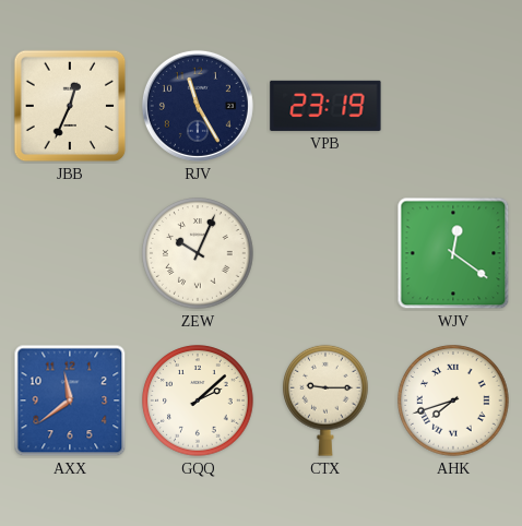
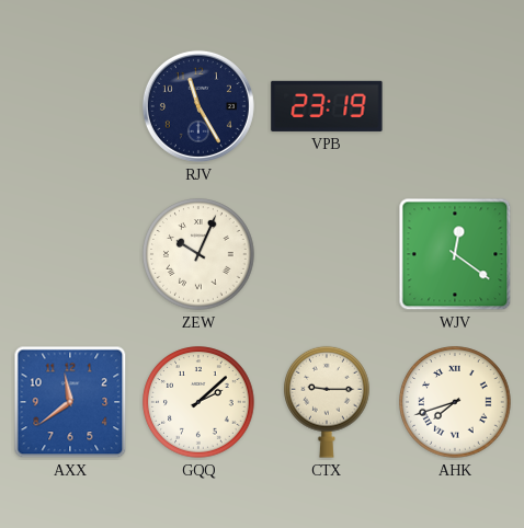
JBB: 12:34 -> none
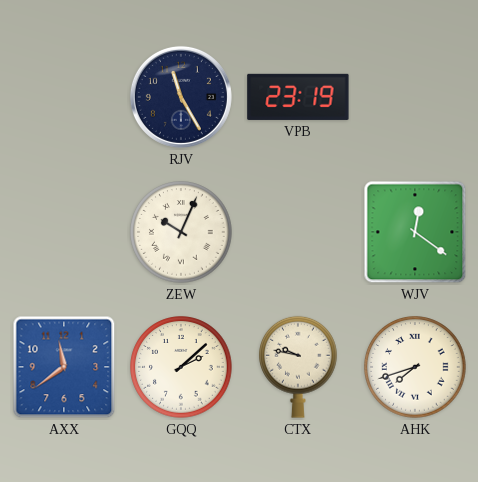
CTX: 9:15 -> 9:47
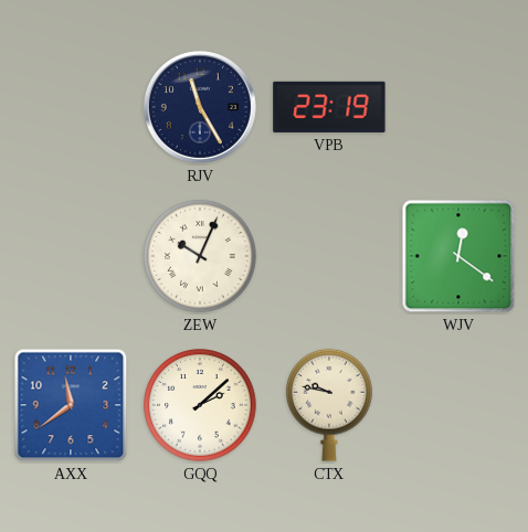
AHK: 7:42 -> none
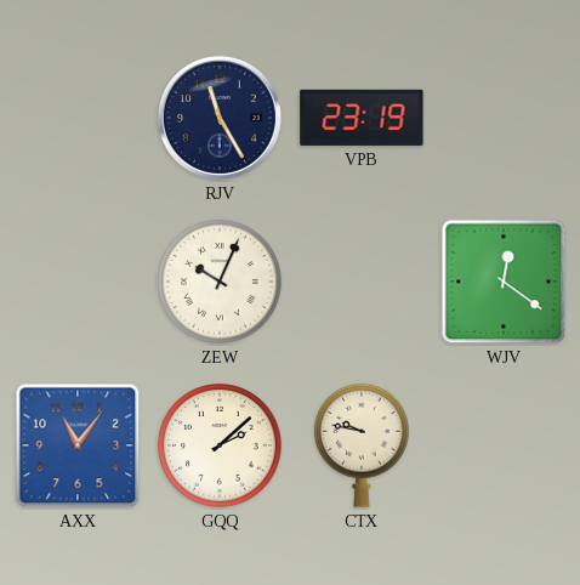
AXX: 11:39 -> 11:06
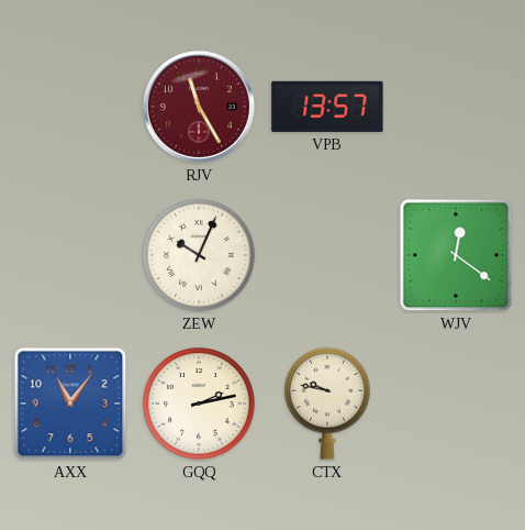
RJV dial: navy -> burgundy
VPB: 23:19 -> 13:57
GQQ: 2:08 -> 2:13
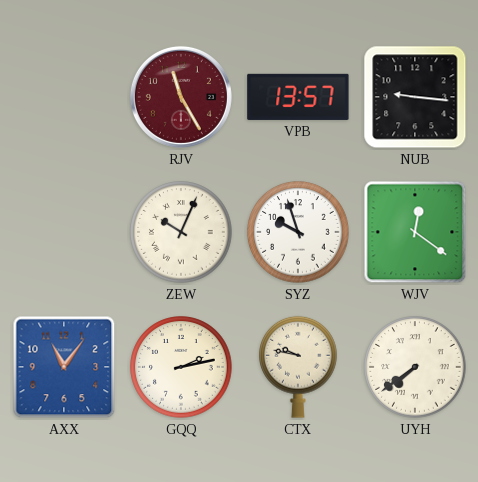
NUB: none -> 9:16
SYZ: none -> 9:57
UYH: none -> 7:39
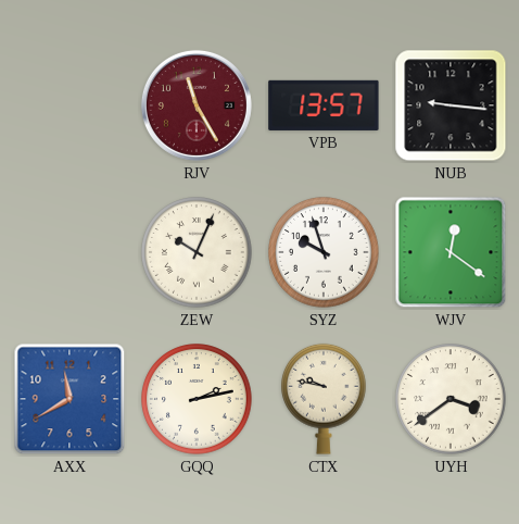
AXX: 11:06 -> 11:40
UYH: 7:39 -> 3:39
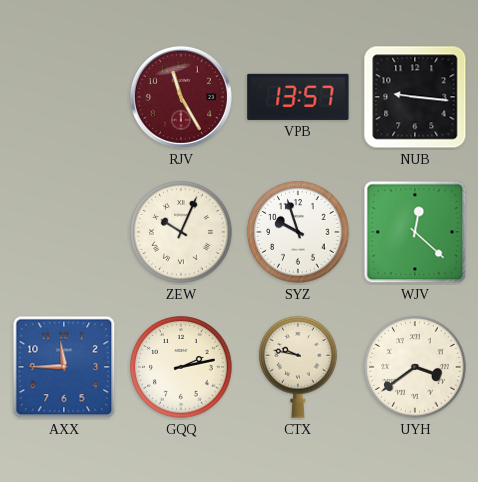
WJV: 12:21 -> 12:22
AXX: 11:40 -> 11:45
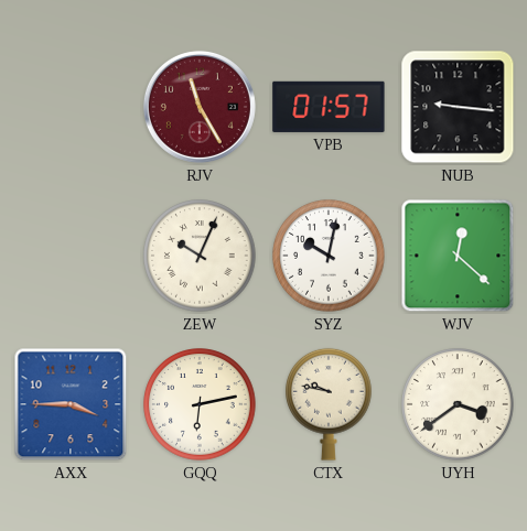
VPB: 13:57 -> 01:57
SYZ: 9:57 -> 10:02
AXX: 11:45 -> 3:45
GQQ: 2:13 -> 6:13
